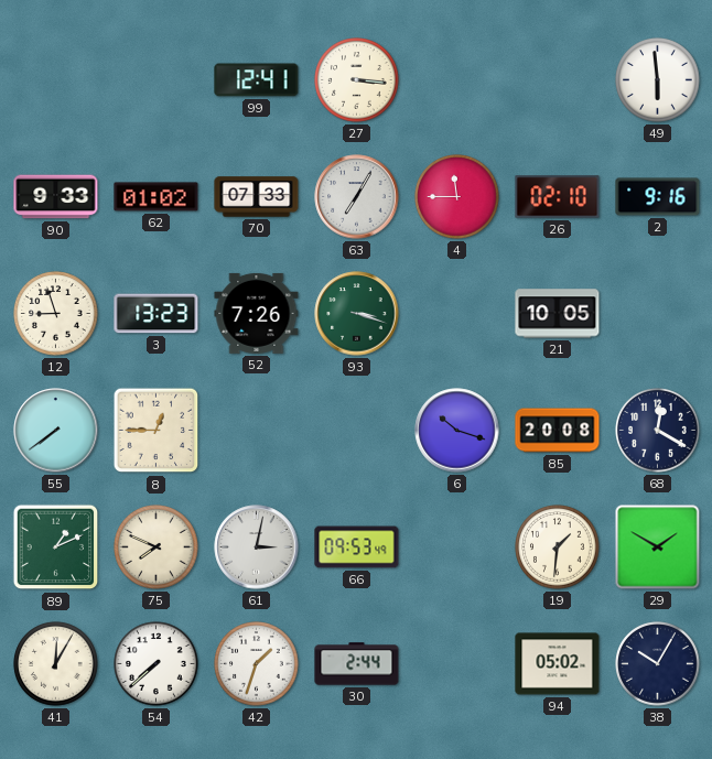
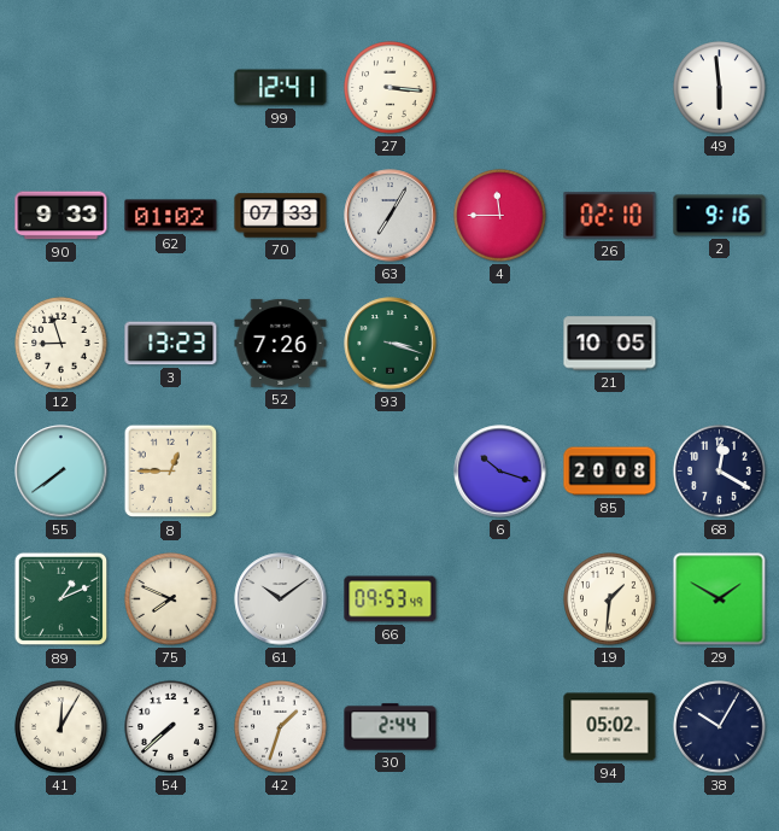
61: 3:02 -> 10:09
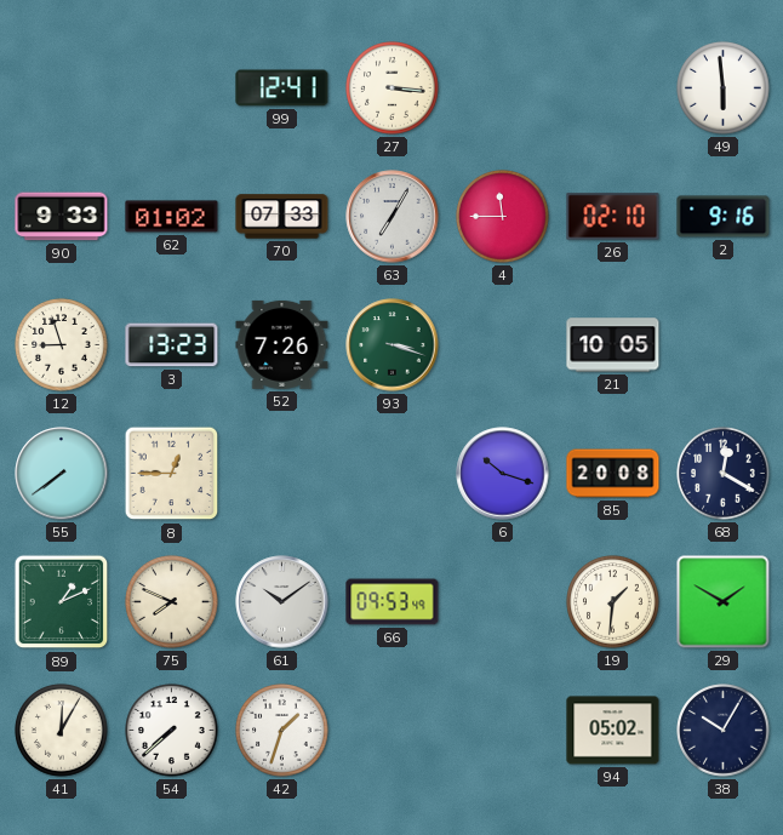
30: 2:44 -> none
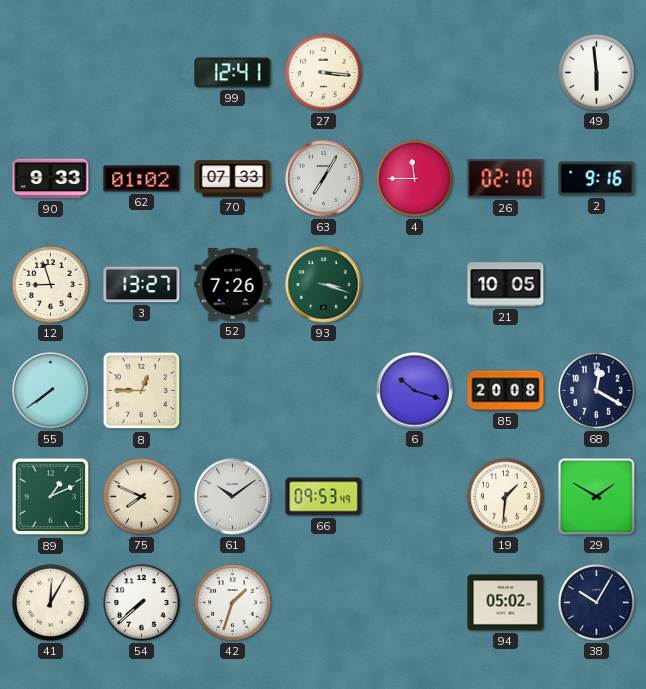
3: 13:23 -> 13:27
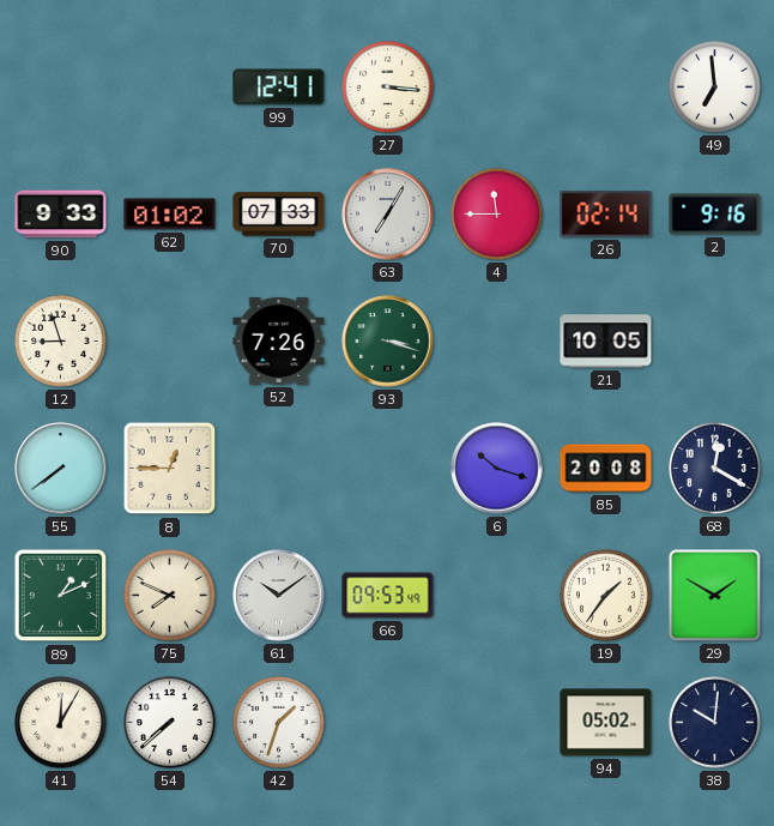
49: 5:59 -> 6:59
26: 02:10 -> 02:14
3: 13:27 -> none
19: 1:31 -> 1:36
38: 10:05 -> 10:01
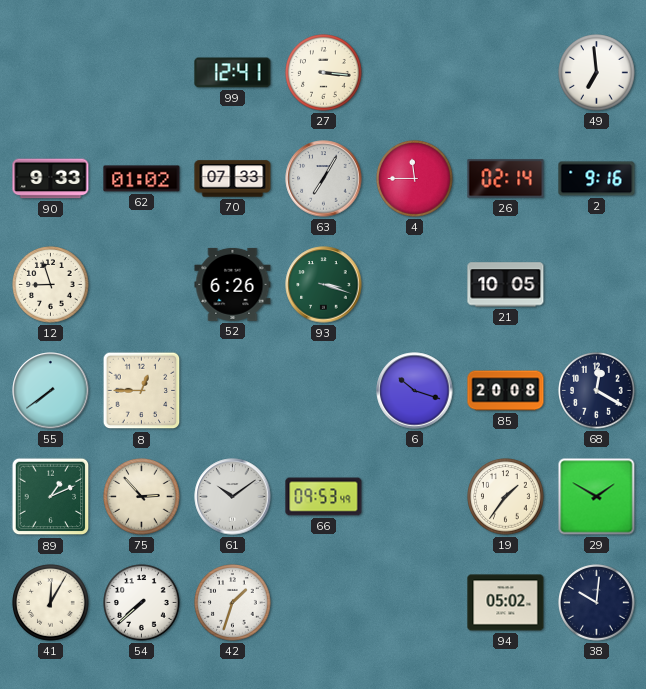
52: 7:26 -> 6:26
75: 7:49 -> 2:53
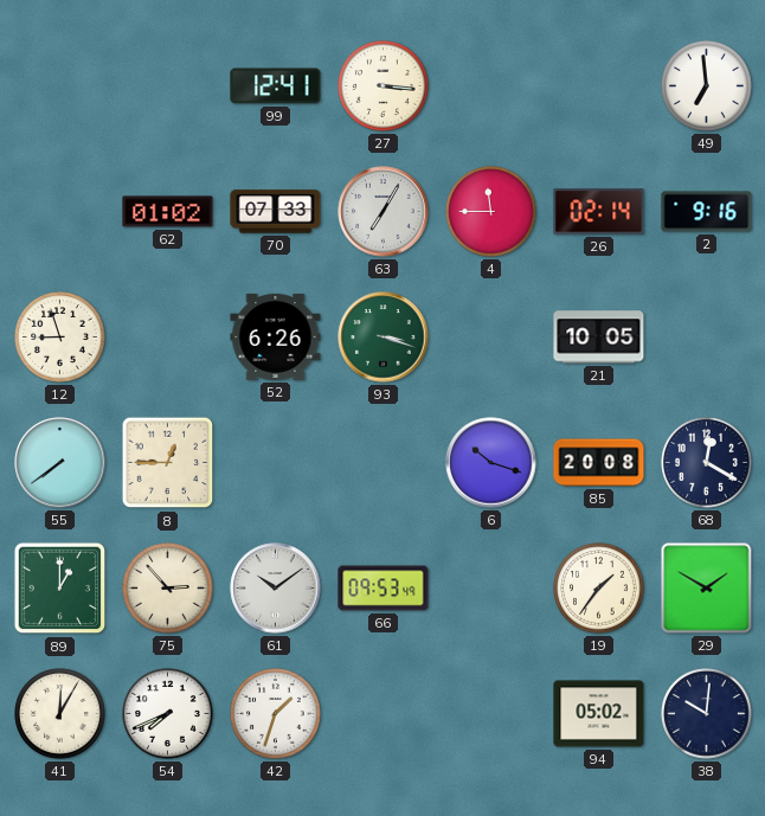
90: 9:33 -> none
89: 1:11 -> 1:00
54: 7:38 -> 7:41
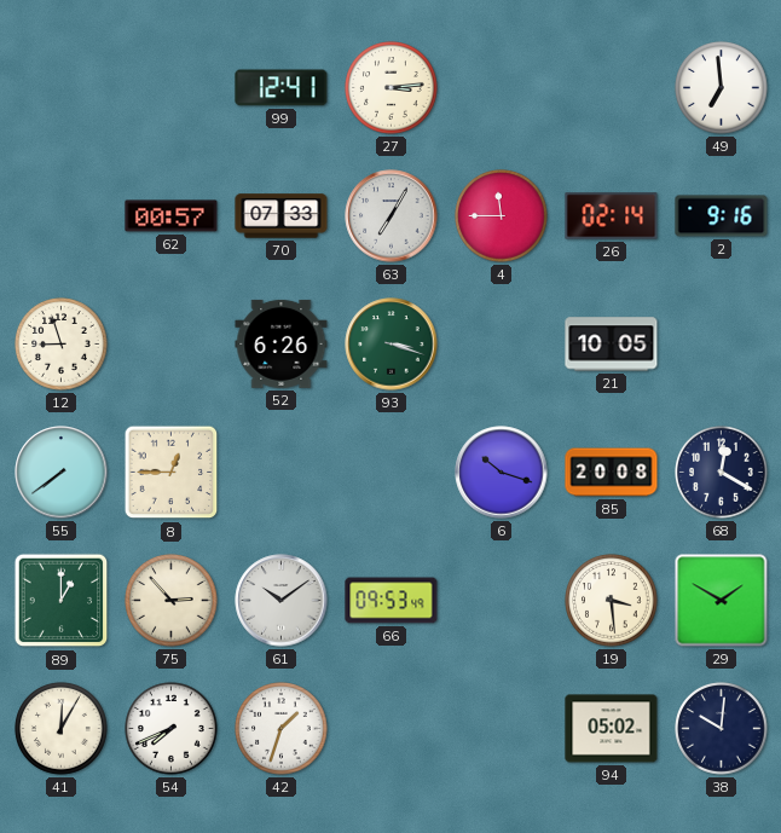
27: 3:16 -> 3:14
62: 01:02 -> 00:57
19: 1:36 -> 3:29
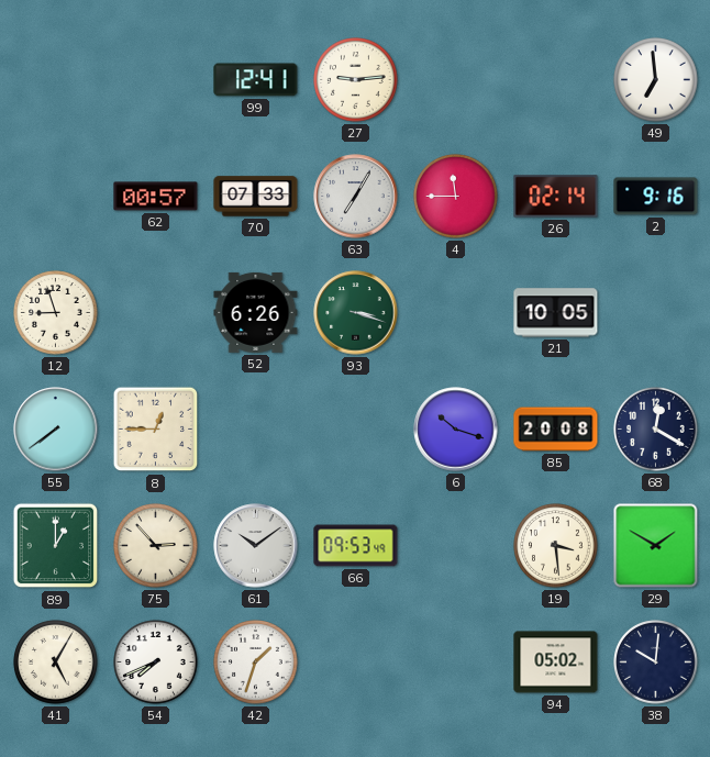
27: 3:14 -> 9:14
41: 12:05 -> 5:05
